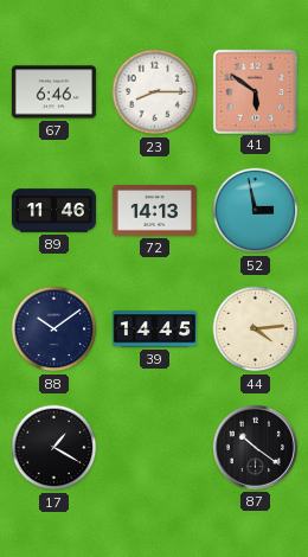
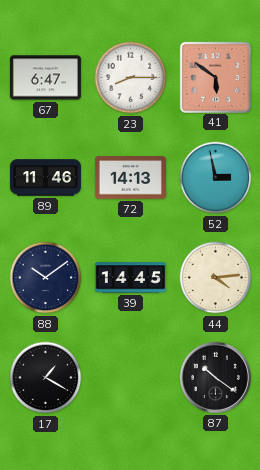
67: 6:46 -> 6:47
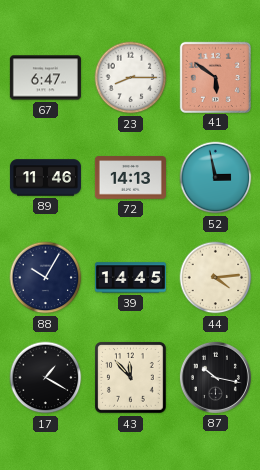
88: 10:09 -> 10:05
43: none -> 11:53
87: 10:21 -> 10:17
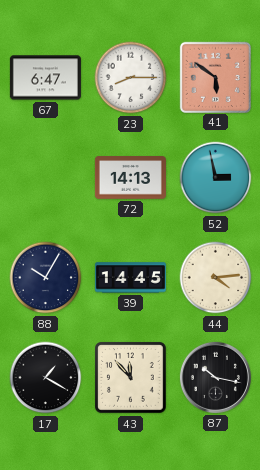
89: 11:46 -> none
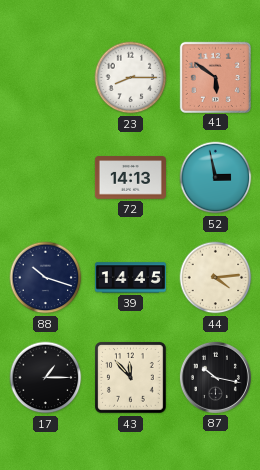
67: 6:47 -> none
88: 10:05 -> 10:18
17: 1:20 -> 1:15
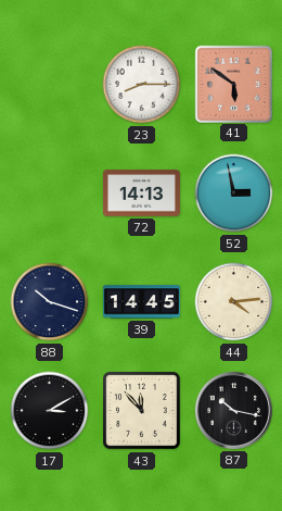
17: 1:15 -> 3:10
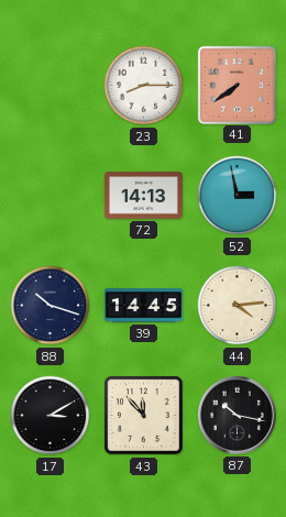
41: 5:51 -> 7:39
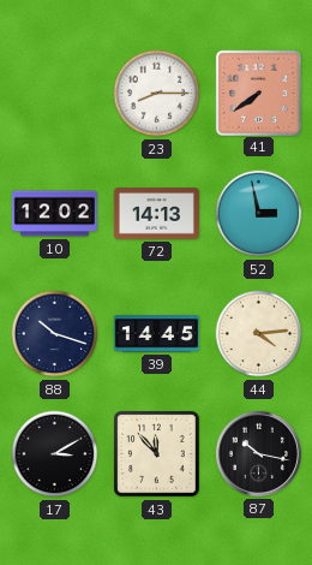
10: none -> 12:02
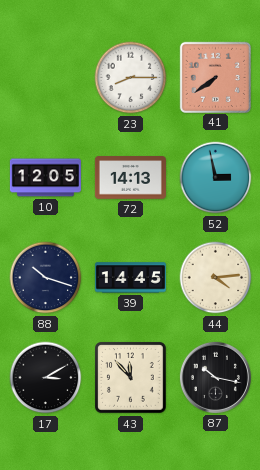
10: 12:02 -> 12:05
